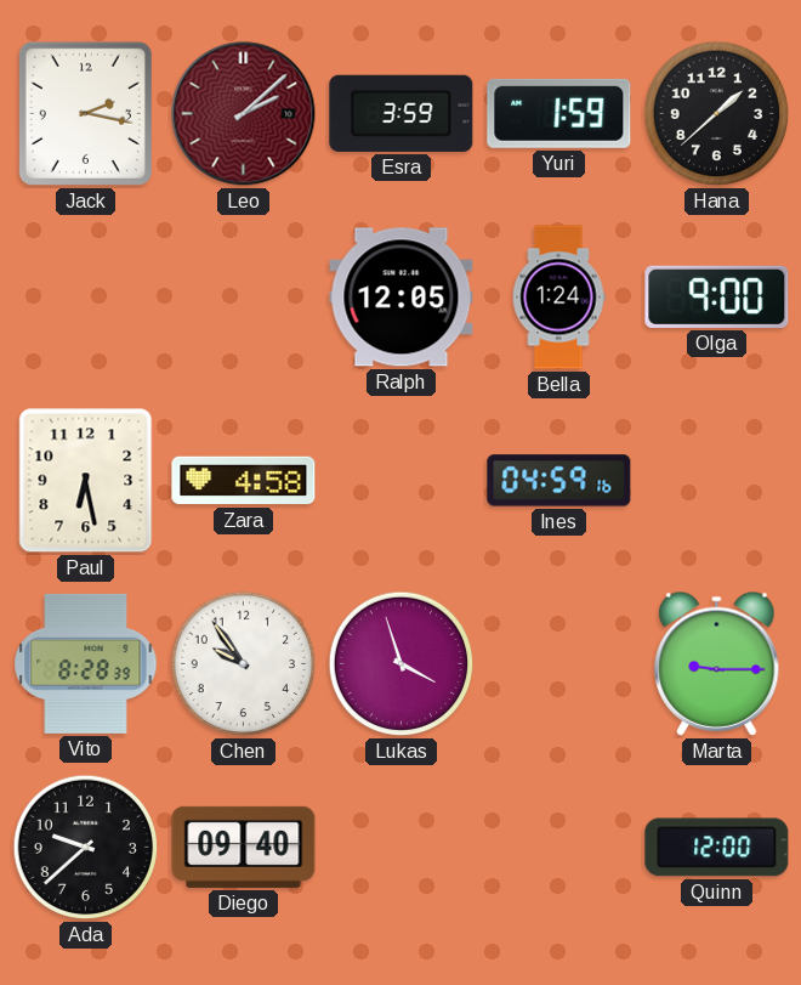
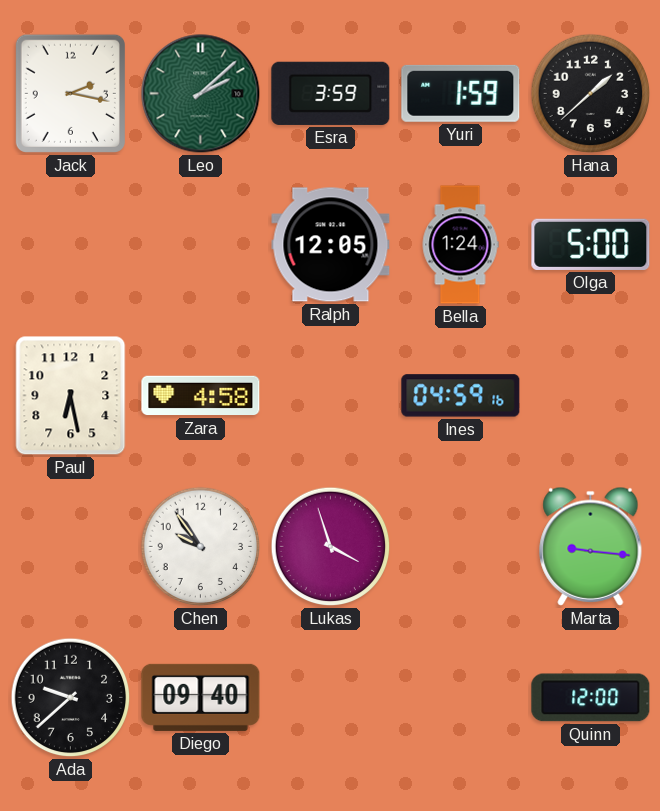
Leo dial: burgundy -> green
Olga: 9:00 -> 5:00
Vito: 8:28 -> none
Marta: 9:15 -> 9:16
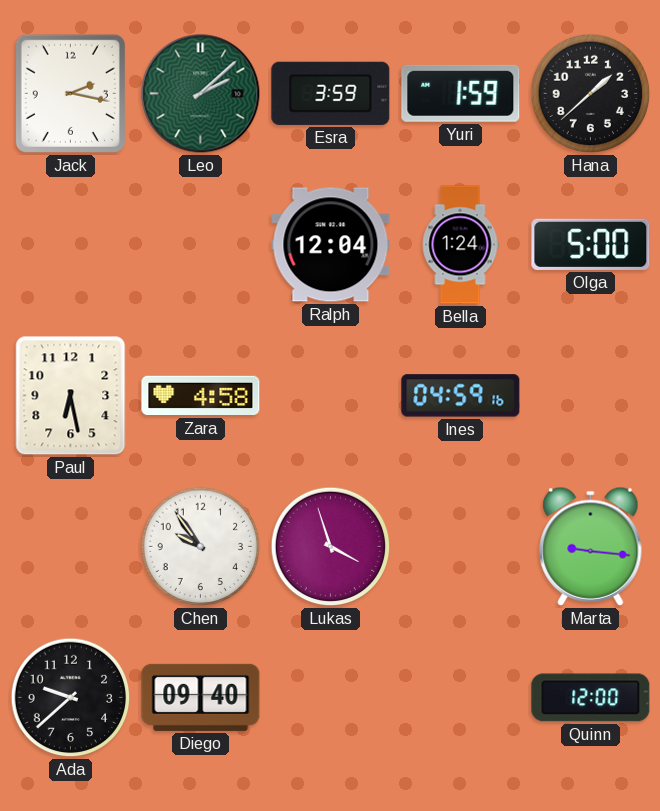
Ralph: 12:05 -> 12:04
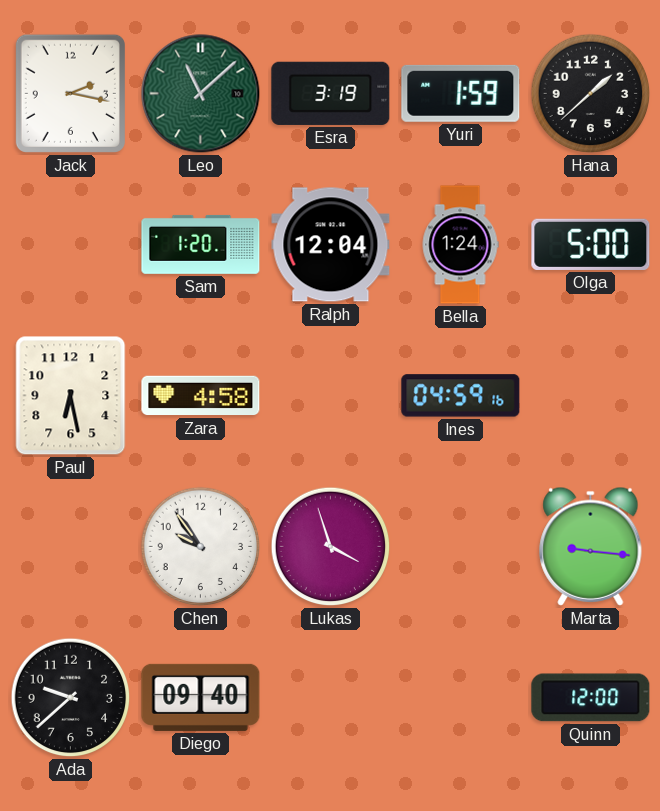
Leo: 2:08 -> 11:08
Esra: 3:59 -> 3:19
Sam: none -> 1:20
